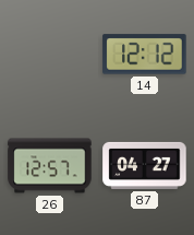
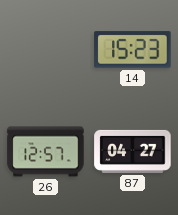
14: 12:12 -> 15:23
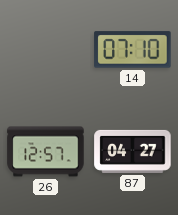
14: 15:23 -> 07:10
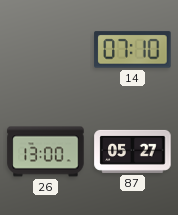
26: 12:57 -> 13:00
87: 04:27 -> 05:27
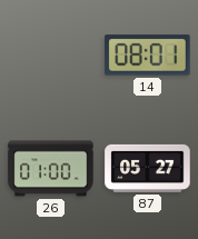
14: 07:10 -> 08:01
26: 13:00 -> 01:00
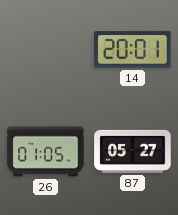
14: 08:01 -> 20:01
26: 01:00 -> 01:05
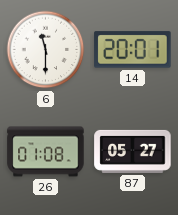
6: none -> 11:30
26: 01:05 -> 01:08
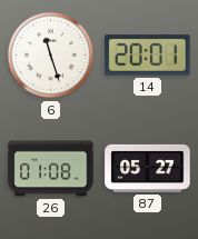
6: 11:30 -> 11:27
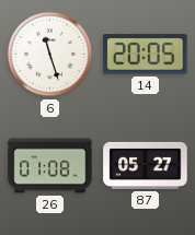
14: 20:01 -> 20:05
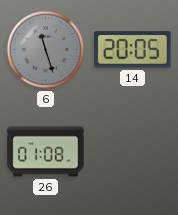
6 dial: white -> grey
87: 05:27 -> none
